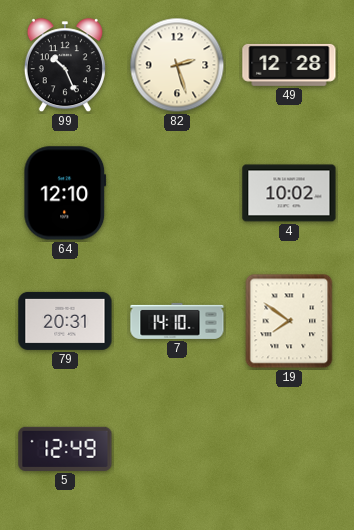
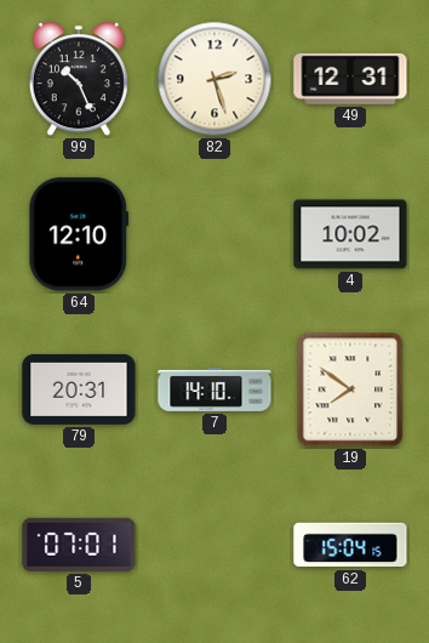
49: 12:28 -> 12:31
5: 12:49 -> 07:01
62: none -> 15:04
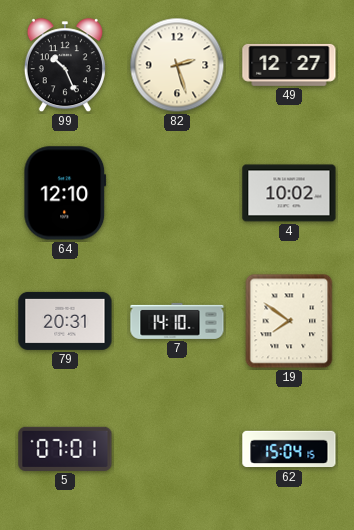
49: 12:31 -> 12:27
